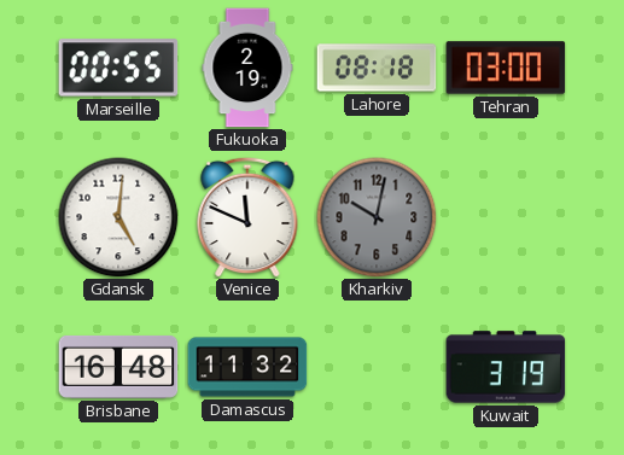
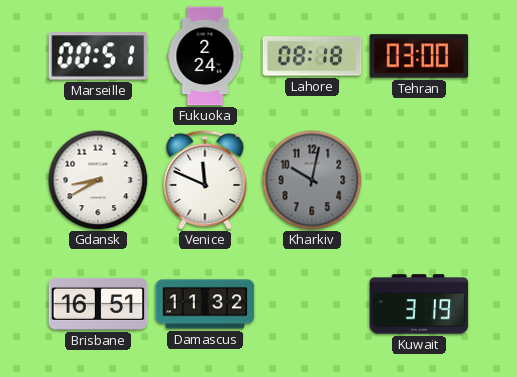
Marseille: 00:55 -> 00:51
Fukuoka: 2:19 -> 2:24
Gdansk: 5:01 -> 8:40
Brisbane: 16:48 -> 16:51
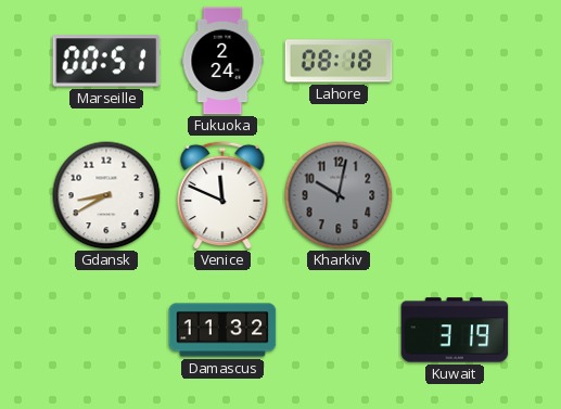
Tehran: 03:00 -> none
Brisbane: 16:51 -> none
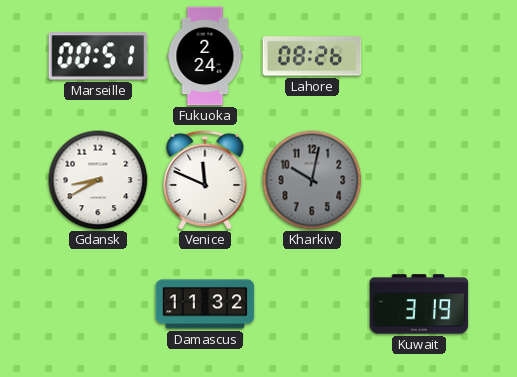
Lahore: 08:18 -> 08:26
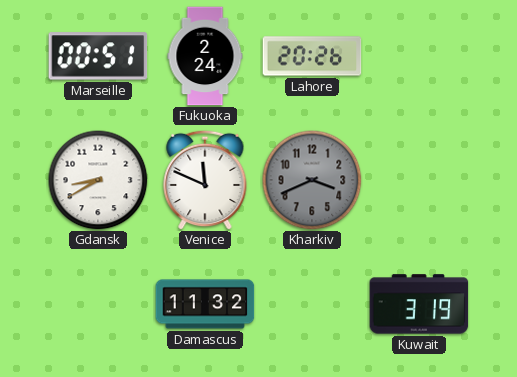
Lahore: 08:26 -> 20:26
Kharkiv: 10:02 -> 3:41
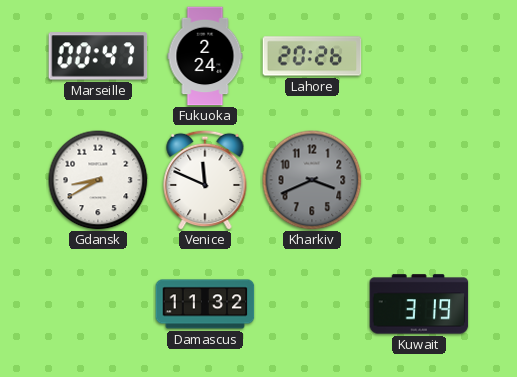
Marseille: 00:51 -> 00:47
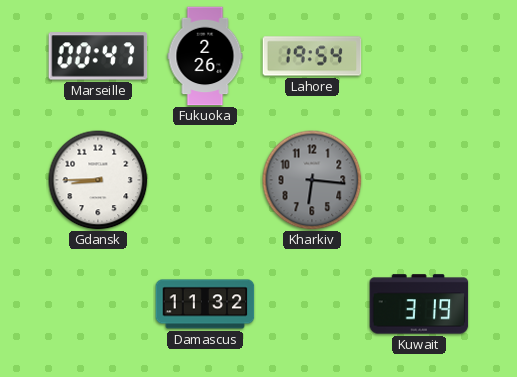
Fukuoka: 2:24 -> 2:26
Lahore: 20:26 -> 19:54
Gdansk: 8:40 -> 8:45
Venice: 11:49 -> none
Kharkiv: 3:41 -> 6:16
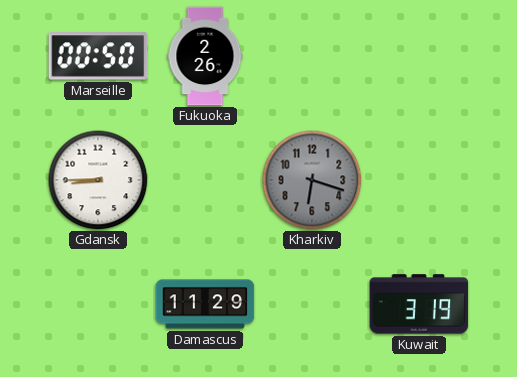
Marseille: 00:47 -> 00:50
Lahore: 19:54 -> none
Kharkiv: 6:16 -> 6:18
Damascus: 11:32 -> 11:29
